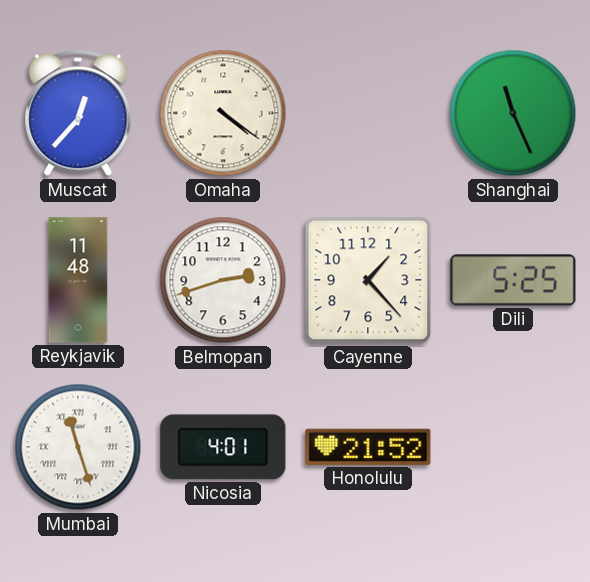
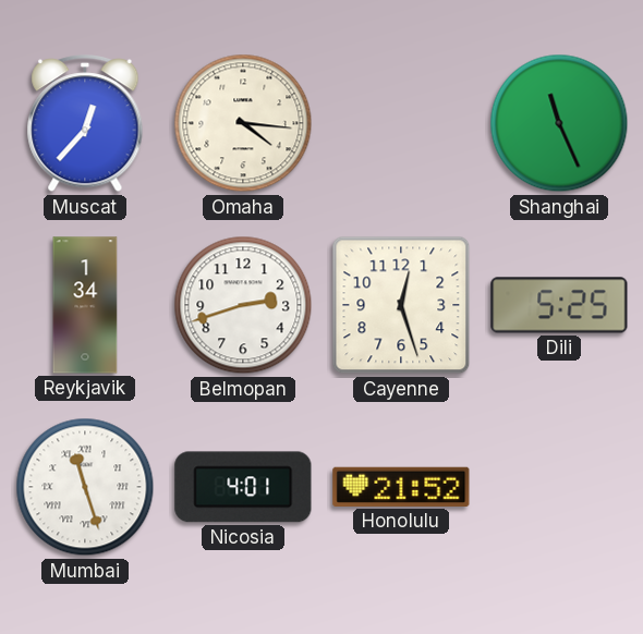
Omaha: 4:21 -> 4:16
Reykjavik: 11:48 -> 1:34
Cayenne: 1:23 -> 12:27
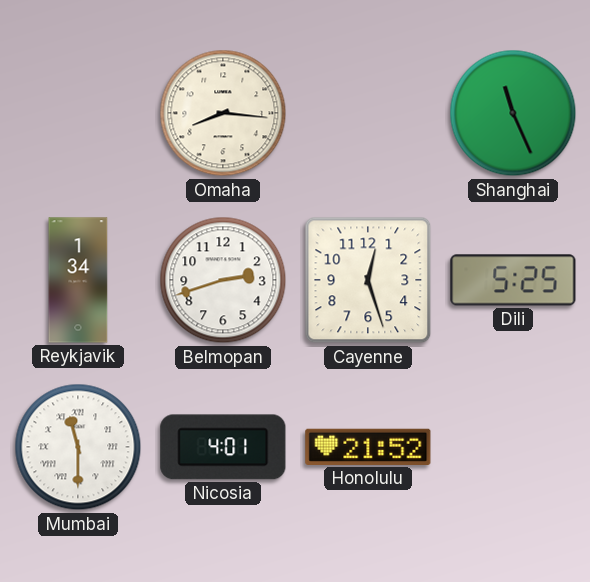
Muscat: 12:37 -> none
Omaha: 4:16 -> 8:16
Mumbai: 11:27 -> 11:30
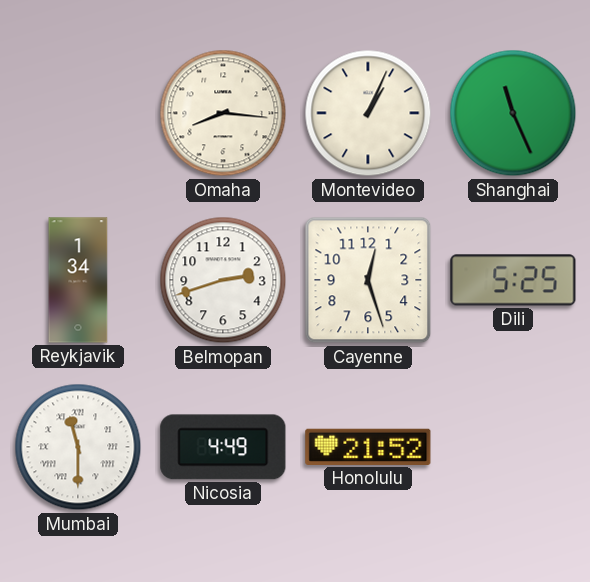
Montevideo: none -> 1:04
Nicosia: 4:01 -> 4:49
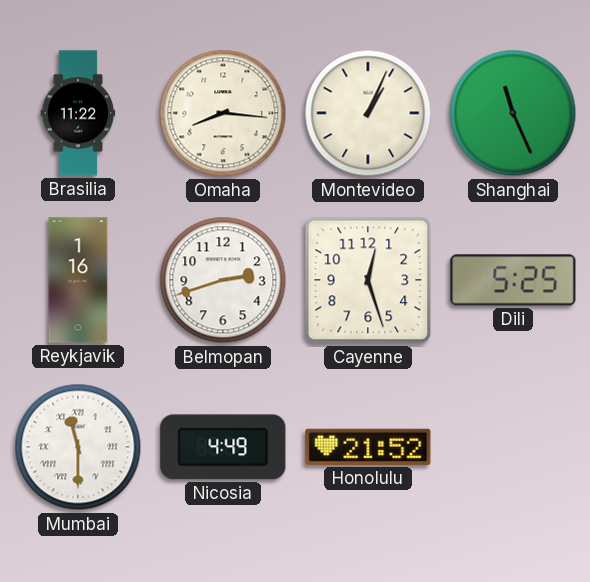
Brasilia: none -> 11:22
Reykjavik: 1:34 -> 1:16
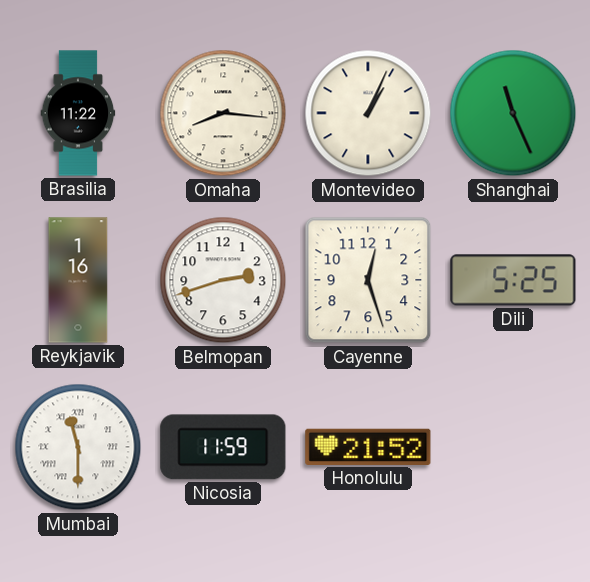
Nicosia: 4:49 -> 11:59
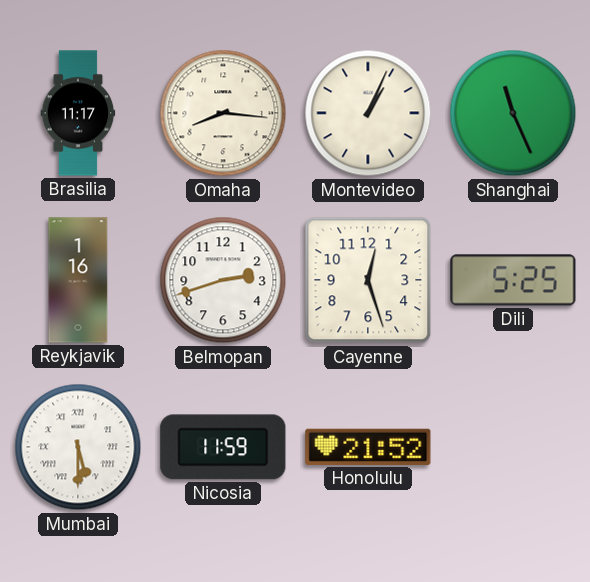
Brasilia: 11:22 -> 11:17
Mumbai: 11:30 -> 5:30
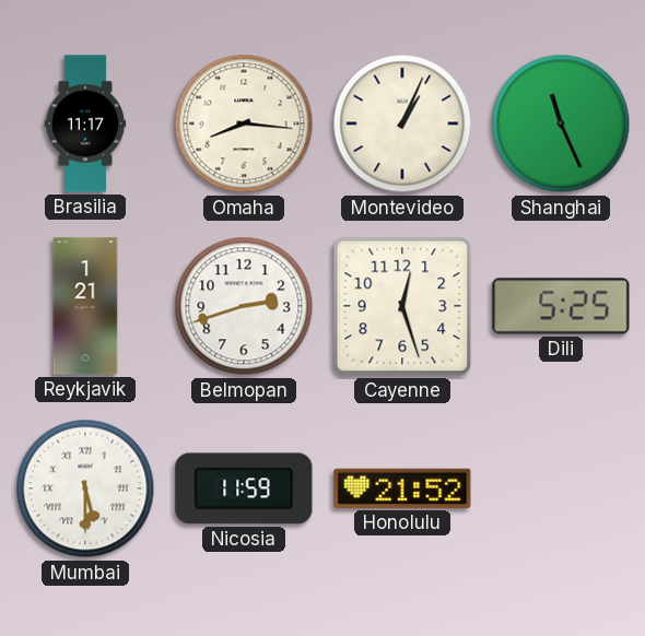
Reykjavik: 1:16 -> 1:21
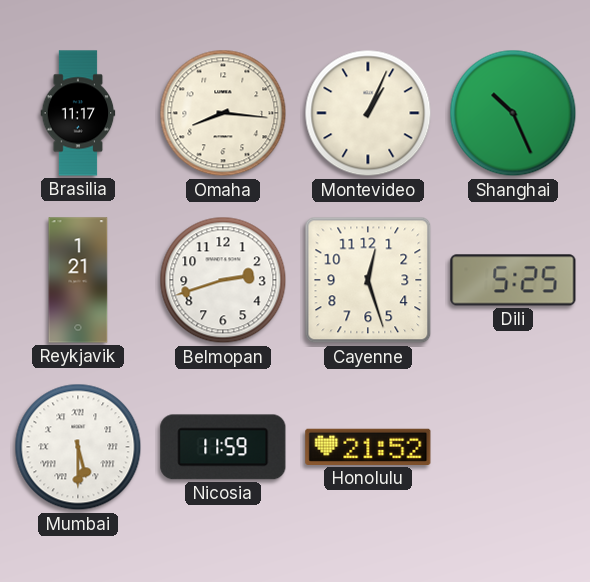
Shanghai: 11:26 -> 10:26
